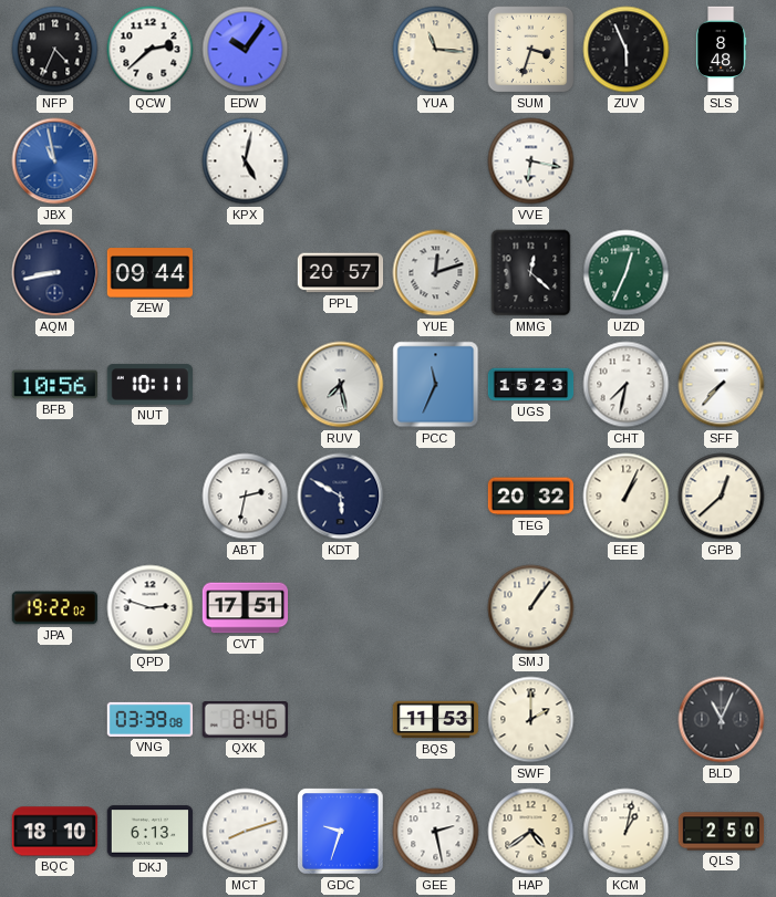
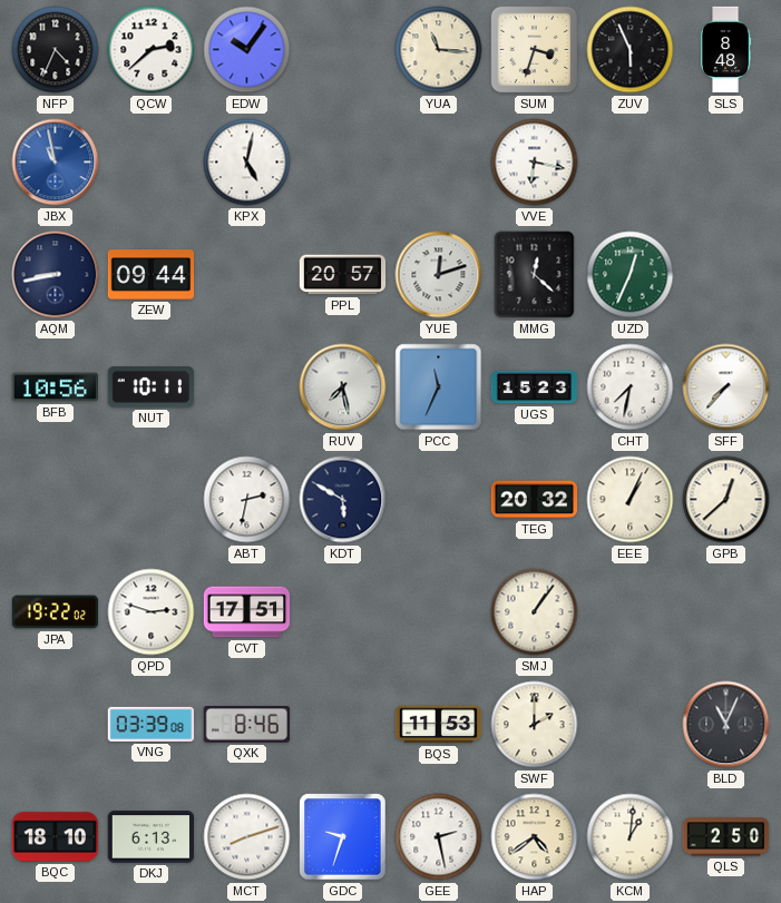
KCM: 1:02 -> 1:01
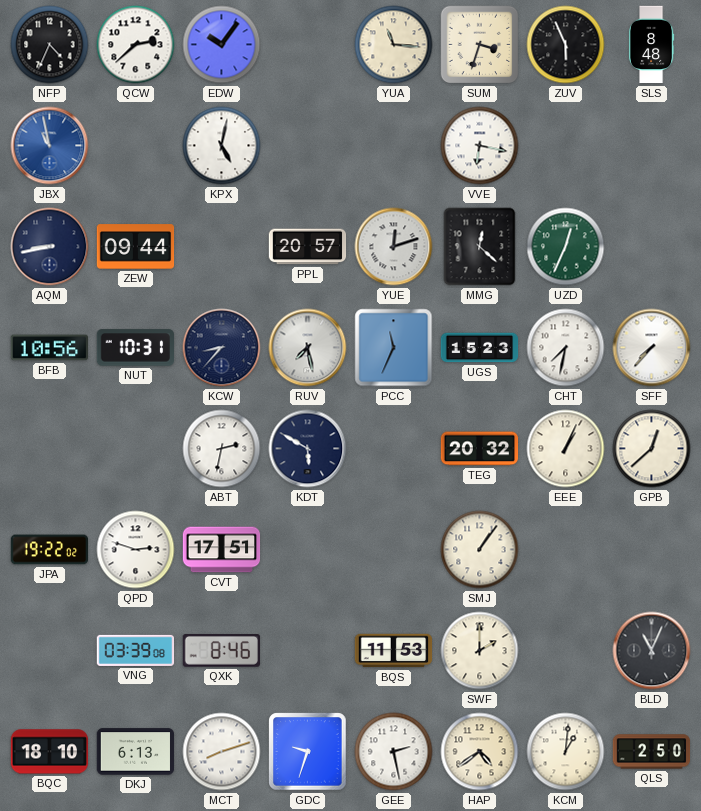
NUT: 10:11 -> 10:31
KCW: none -> 8:37
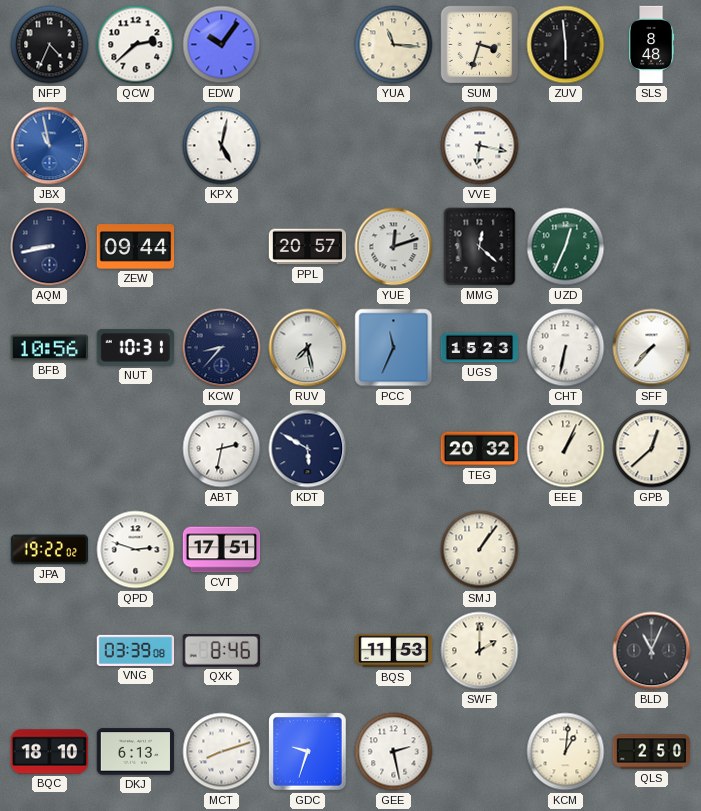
ZUV: 5:56 -> 5:59
CHT: 7:32 -> 6:32
HAP: 4:39 -> none
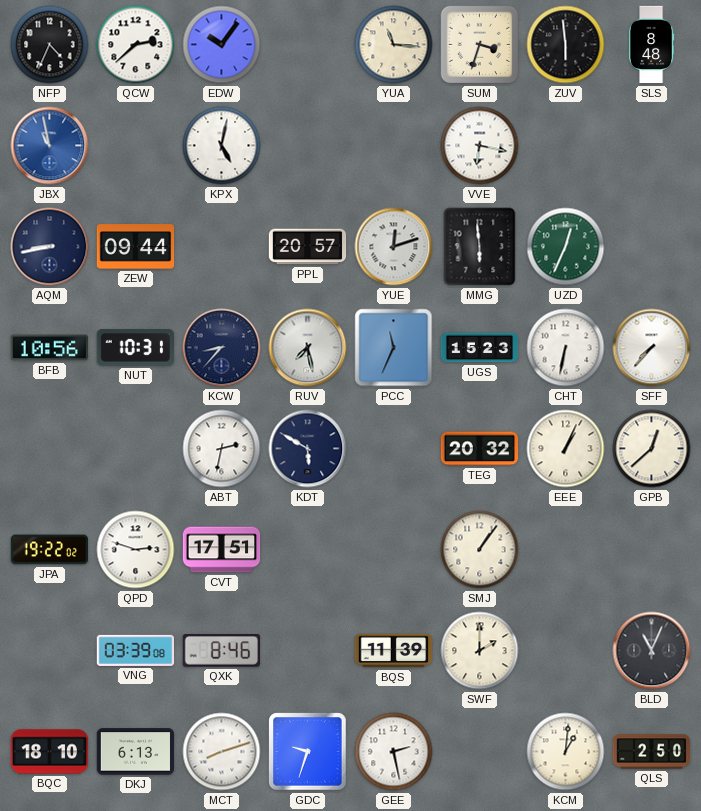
MMG: 12:22 -> 5:59
BQS: 11:53 -> 11:39
